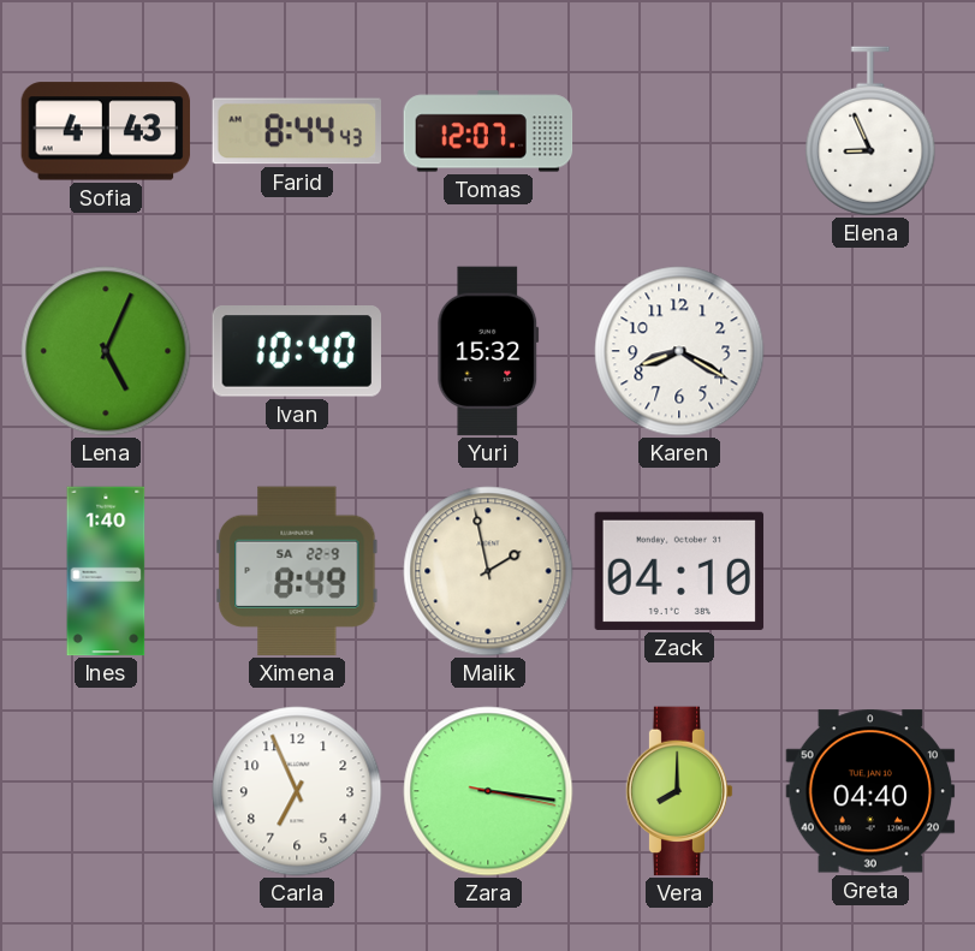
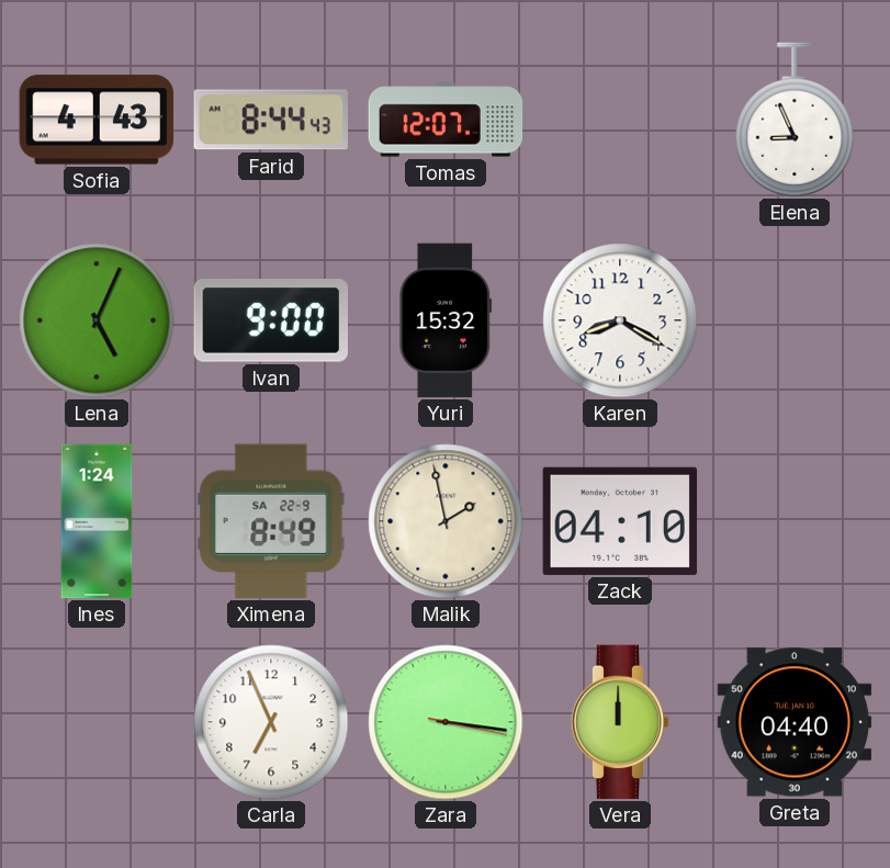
Ivan: 10:40 -> 9:00
Ines: 1:40 -> 1:24
Vera: 8:00 -> 12:00
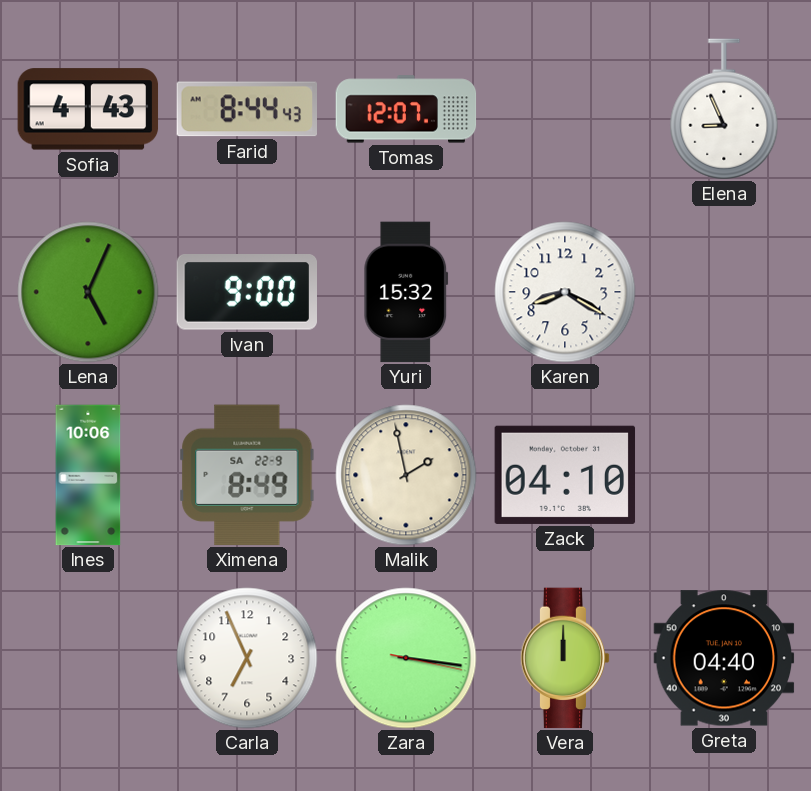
Ines: 1:24 -> 10:06
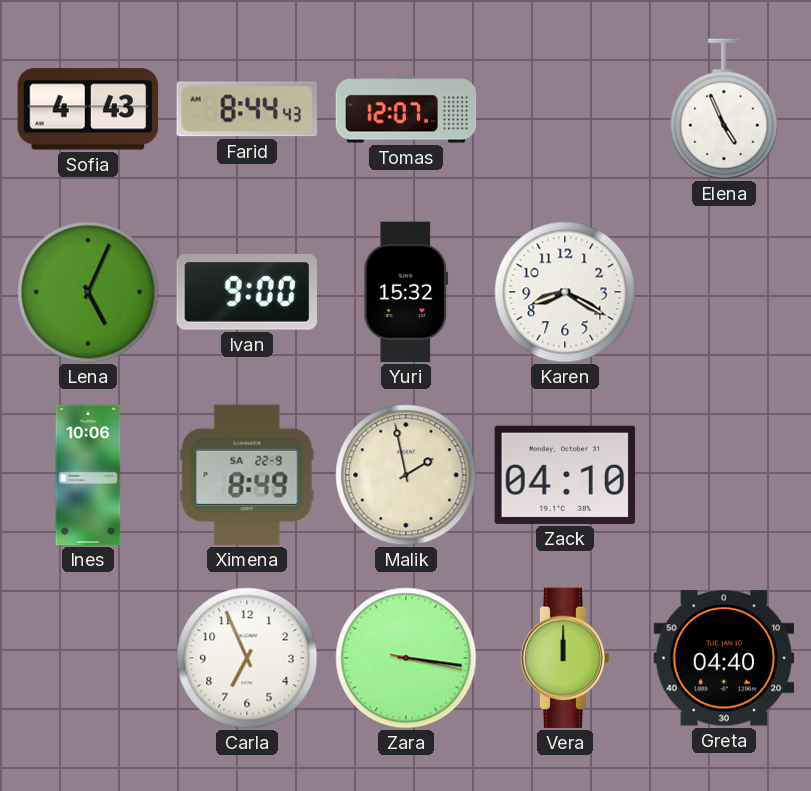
Elena: 8:56 -> 4:56
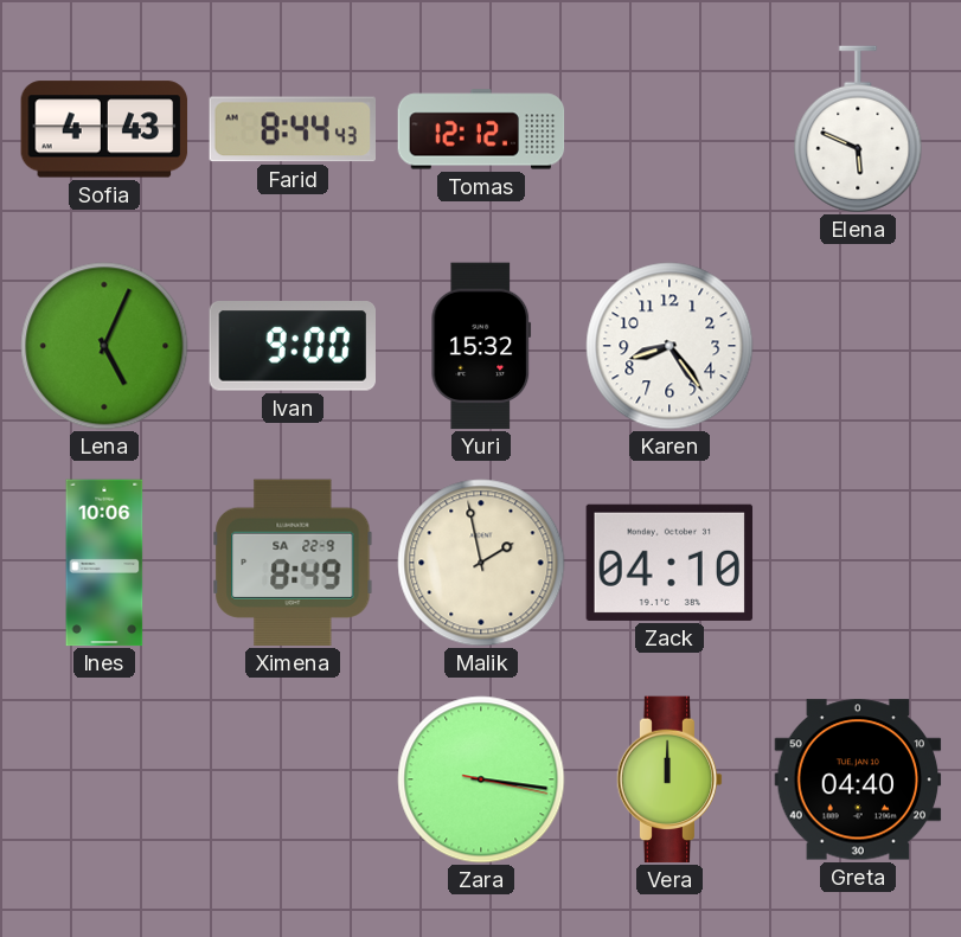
Tomas: 12:07 -> 12:12
Elena: 4:56 -> 5:49
Karen: 8:20 -> 8:24
Carla: 6:56 -> none
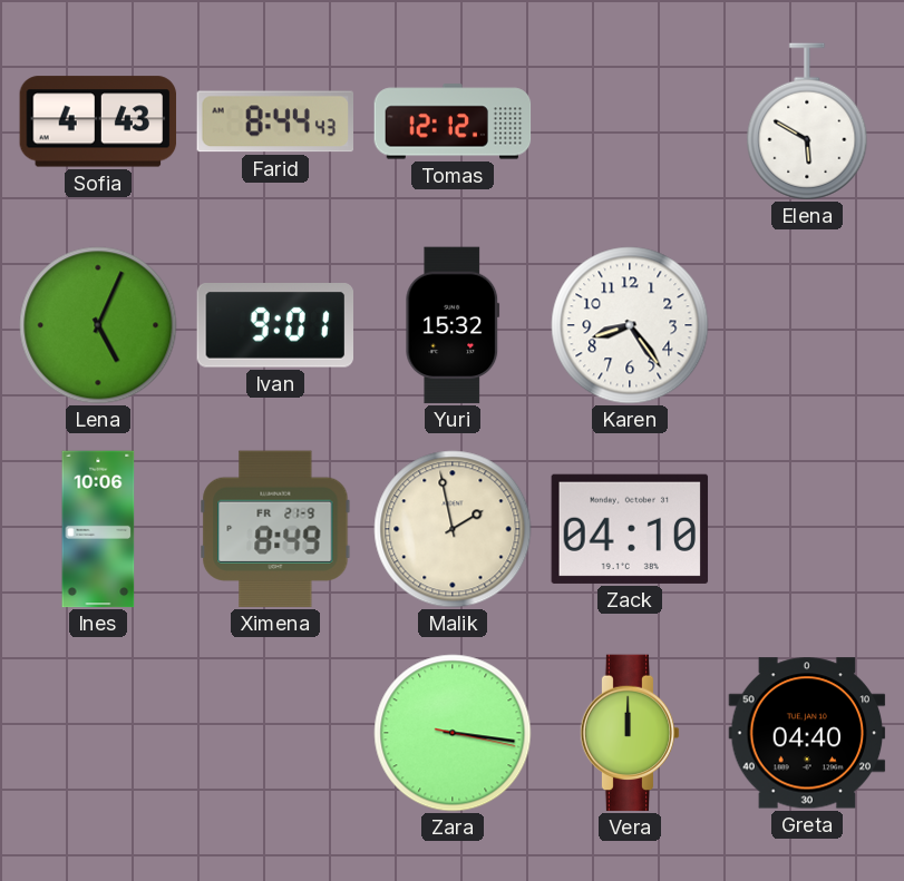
Elena: 5:49 -> 5:50
Ivan: 9:00 -> 9:01
Ximena date: SA 22-9 -> FR 21-9
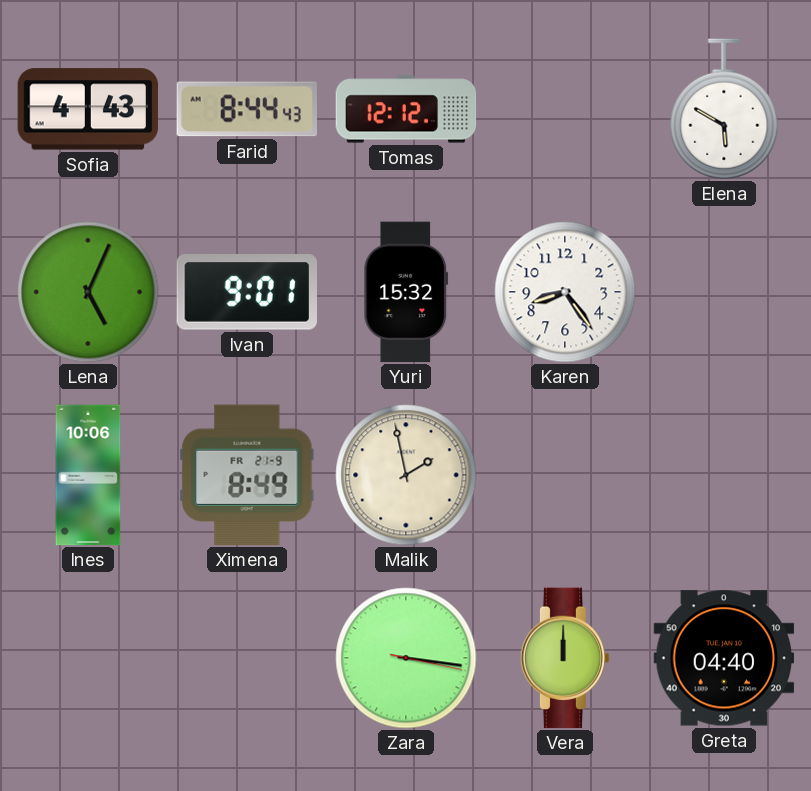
Zack: 04:10 -> none
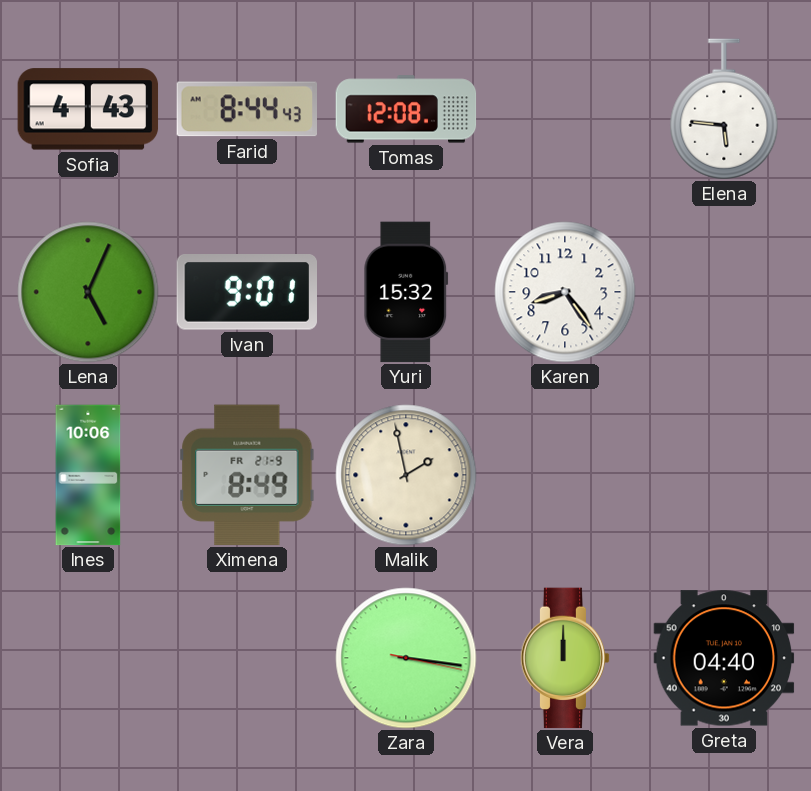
Tomas: 12:12 -> 12:08
Elena: 5:50 -> 5:46
